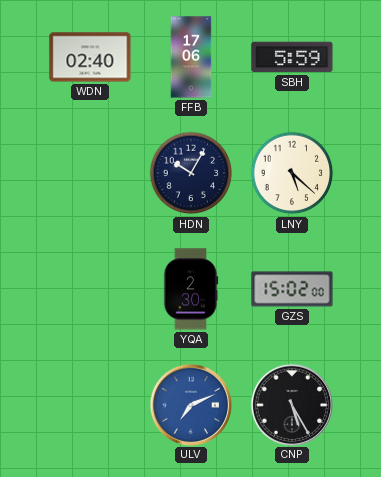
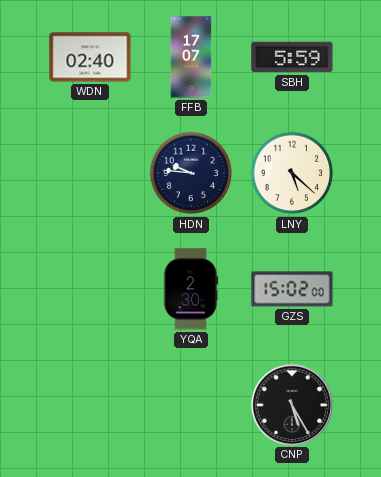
FFB: 17:06 -> 17:07
HDN: 10:05 -> 9:46
ULV: 7:11 -> none
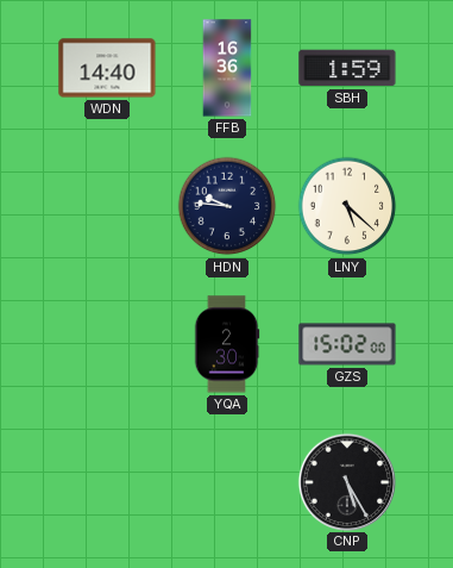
WDN: 02:40 -> 14:40
FFB: 17:07 -> 16:36
SBH: 5:59 -> 1:59
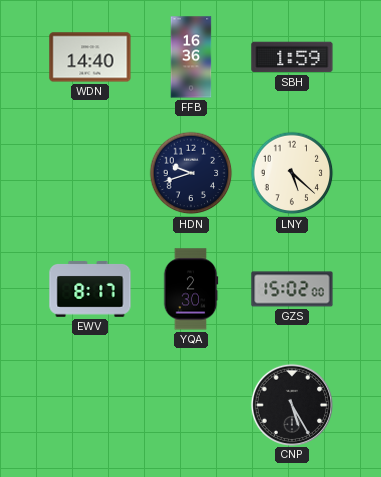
HDN: 9:46 -> 9:42
EWV: none -> 8:17
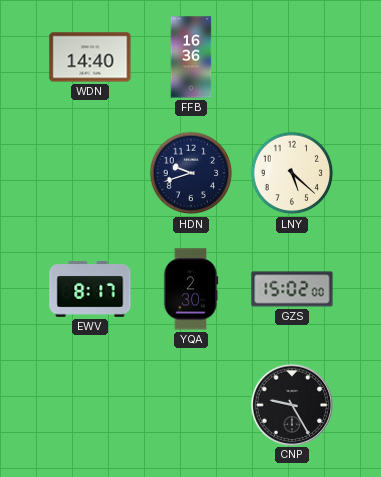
SBH: 1:59 -> none
CNP: 5:25 -> 9:25
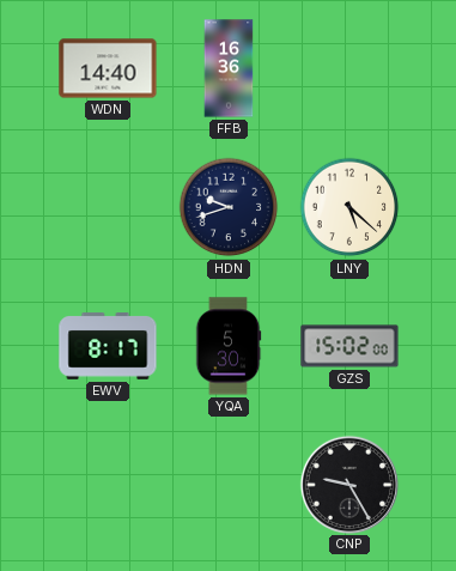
YQA: 2:30 -> 5:30
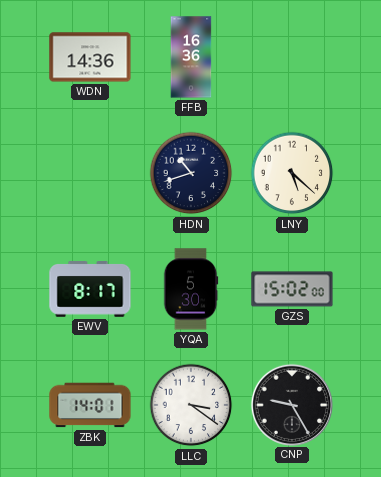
WDN: 14:40 -> 14:36
HDN: 9:42 -> 10:42
ZBK: none -> 14:01
LLC: none -> 3:21
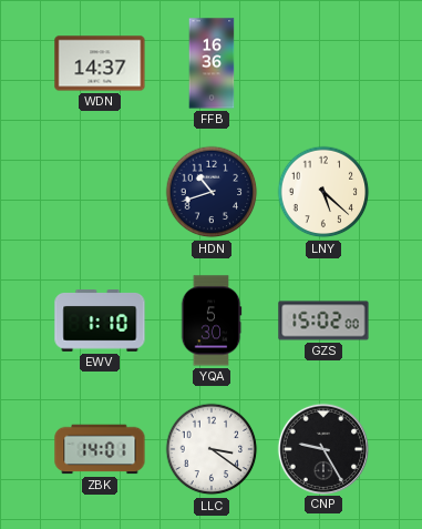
WDN: 14:36 -> 14:37
EWV: 8:17 -> 1:10
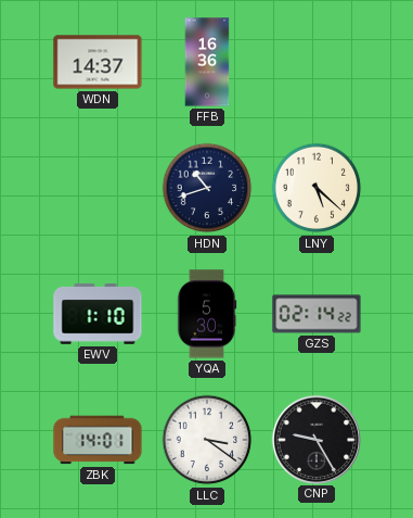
GZS: 15:02 -> 02:14
